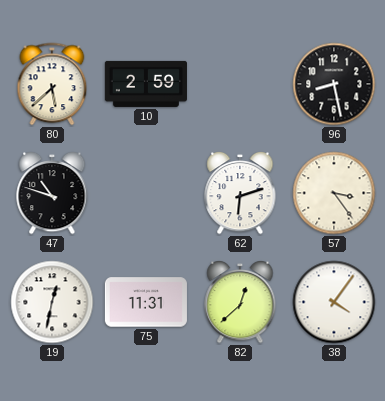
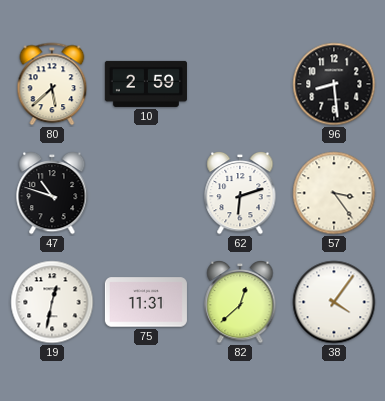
96: 8:28 -> 8:29
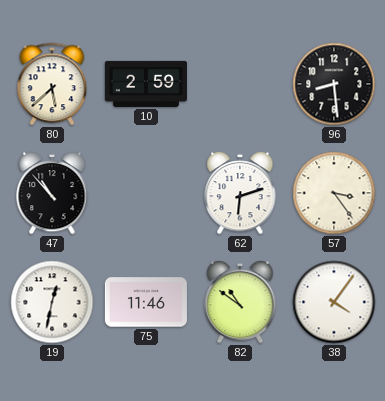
47: 10:48 -> 10:53
75: 11:31 -> 11:46
82: 12:38 -> 10:51
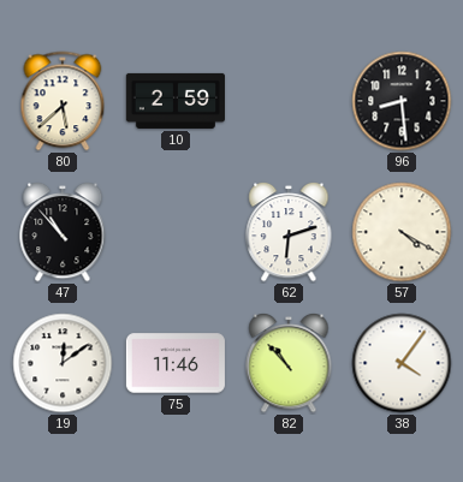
57: 3:24 -> 4:20
19: 12:32 -> 12:09
82: 10:51 -> 10:53
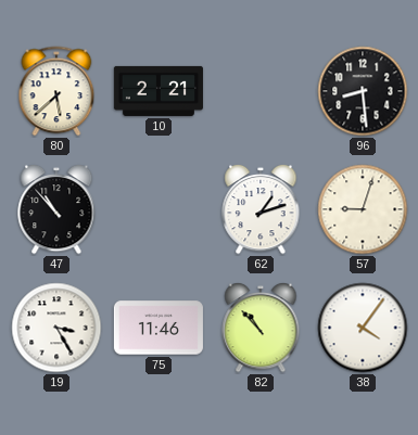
10: 2:59 -> 2:21
62: 6:12 -> 1:12
57: 4:20 -> 9:03
19: 12:09 -> 3:25
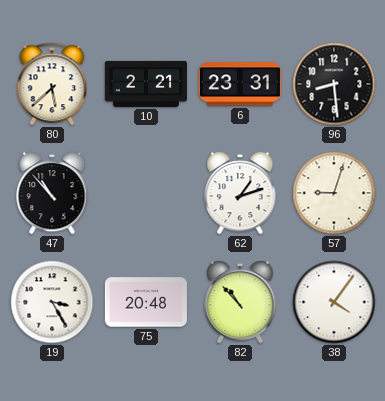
6: none -> 23:31
75: 11:46 -> 20:48
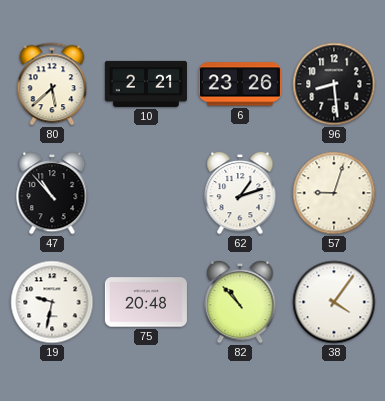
6: 23:31 -> 23:26
19: 3:25 -> 9:32
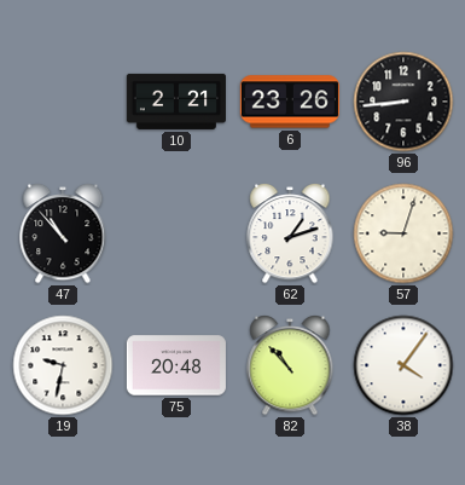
80: 5:38 -> none
96: 8:29 -> 8:44
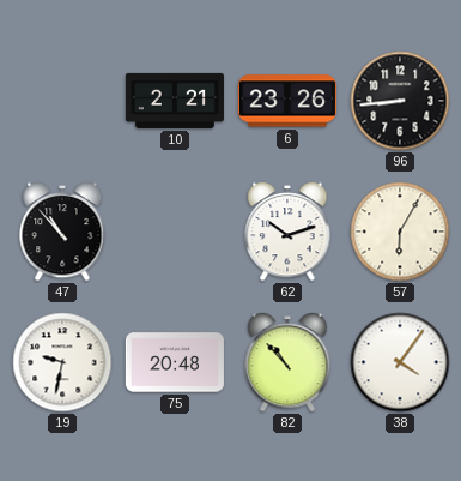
62: 1:12 -> 10:12
57: 9:03 -> 6:05
